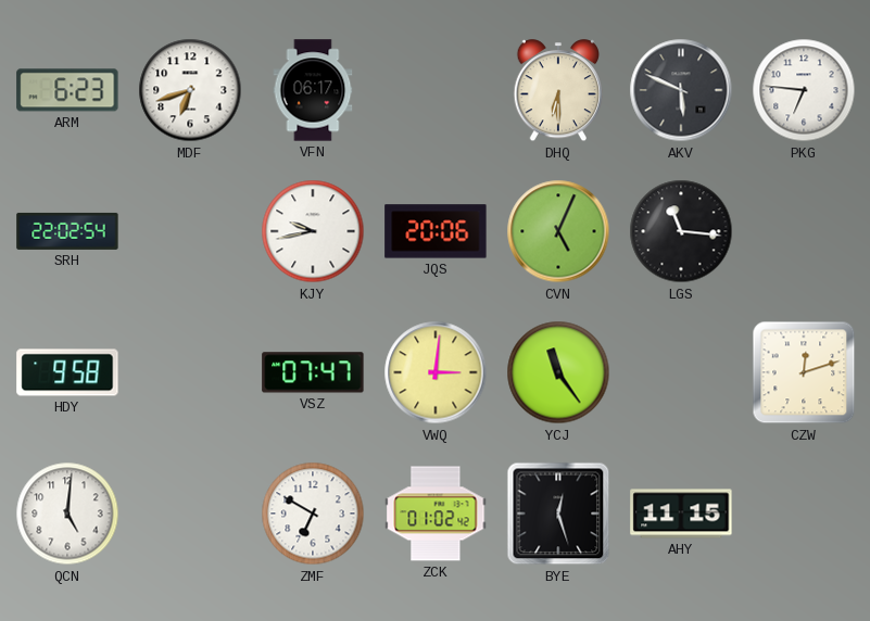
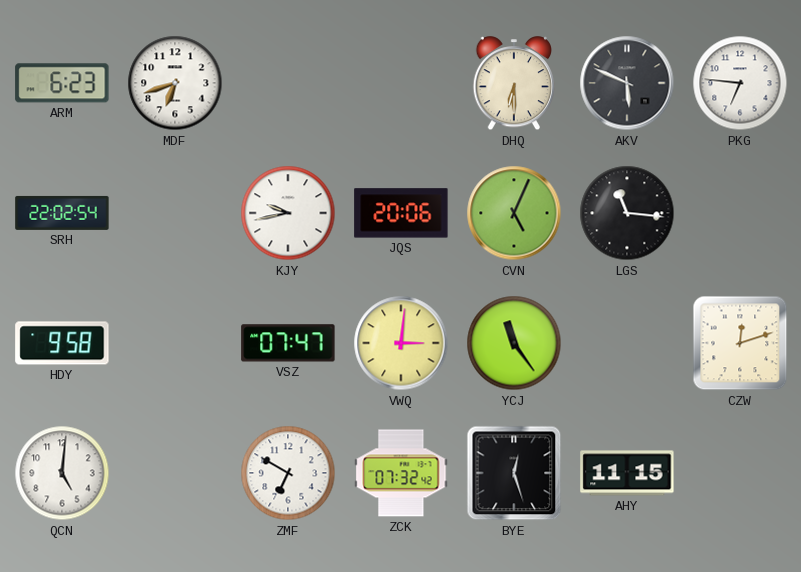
VFN: 06:17 -> none
ZCK: 01:02 -> 07:32
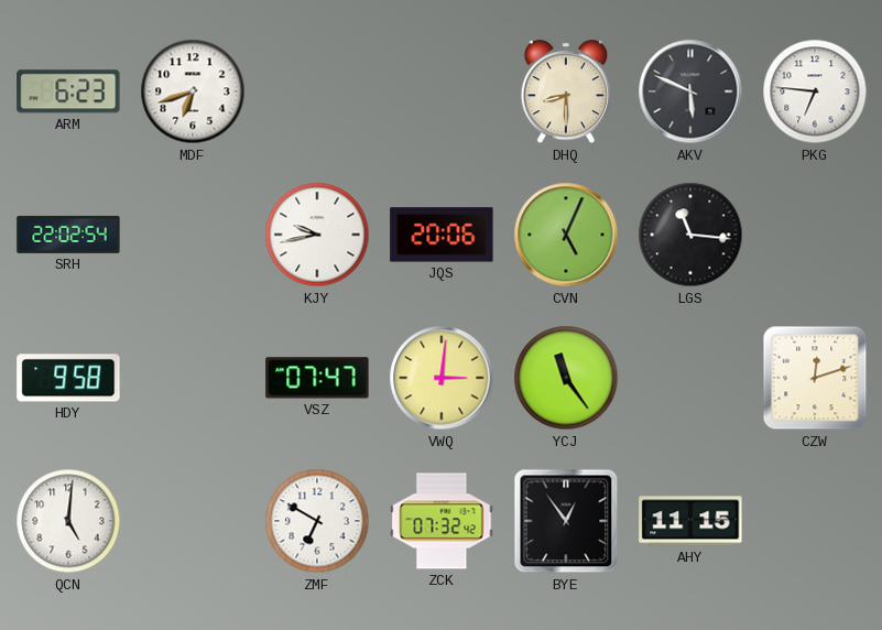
DHQ: 6:30 -> 8:30
BYE: 12:27 -> 12:54
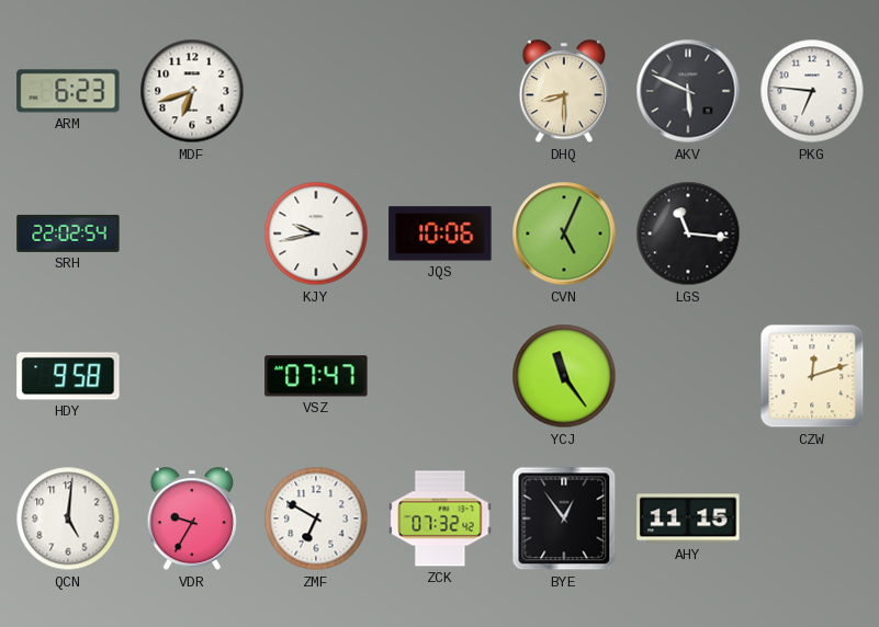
JQS: 20:06 -> 10:06
VWQ: 3:01 -> none
VDR: none -> 9:35
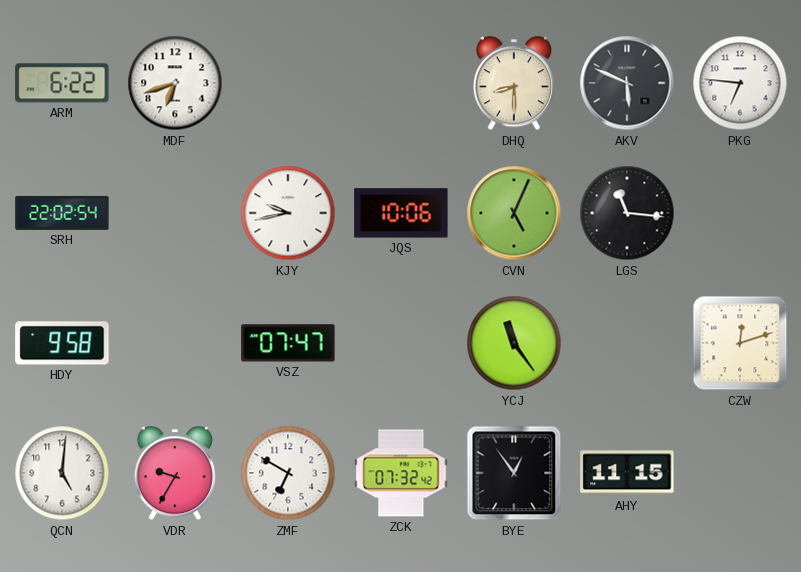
ARM: 6:23 -> 6:22
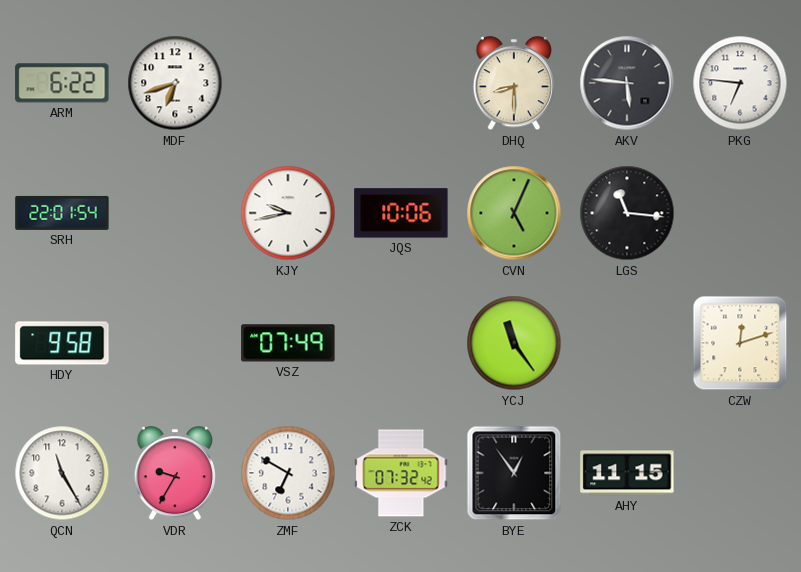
AKV: 5:49 -> 5:46
SRH: 22:02 -> 22:01
VSZ: 07:47 -> 07:49
QCN: 5:01 -> 11:25
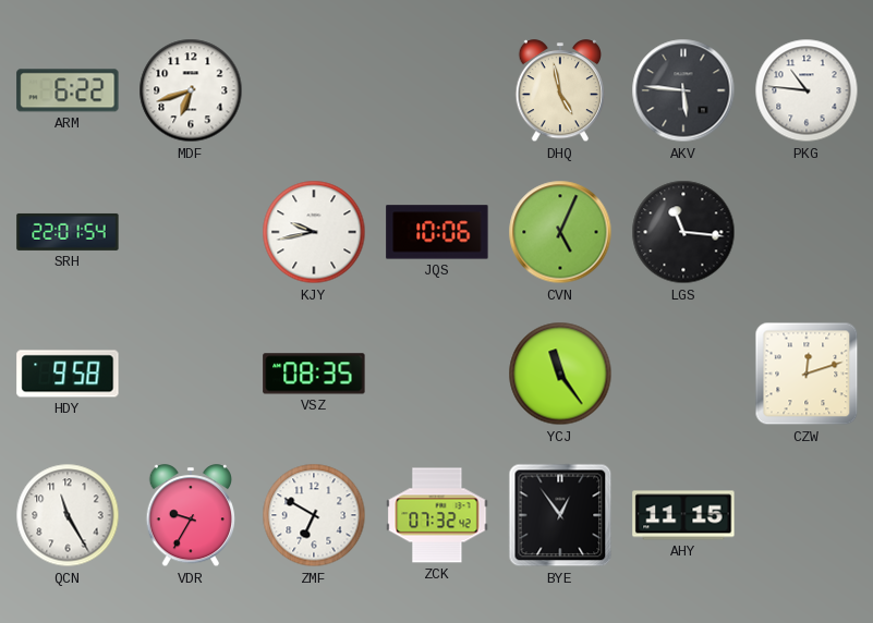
DHQ: 8:30 -> 4:58
PKG: 6:46 -> 10:46
VSZ: 07:49 -> 08:35
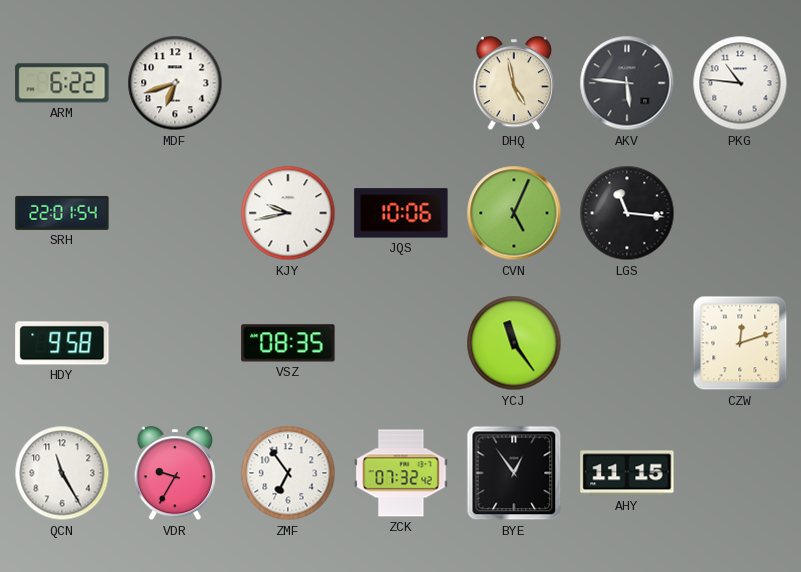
ZMF: 6:50 -> 6:54
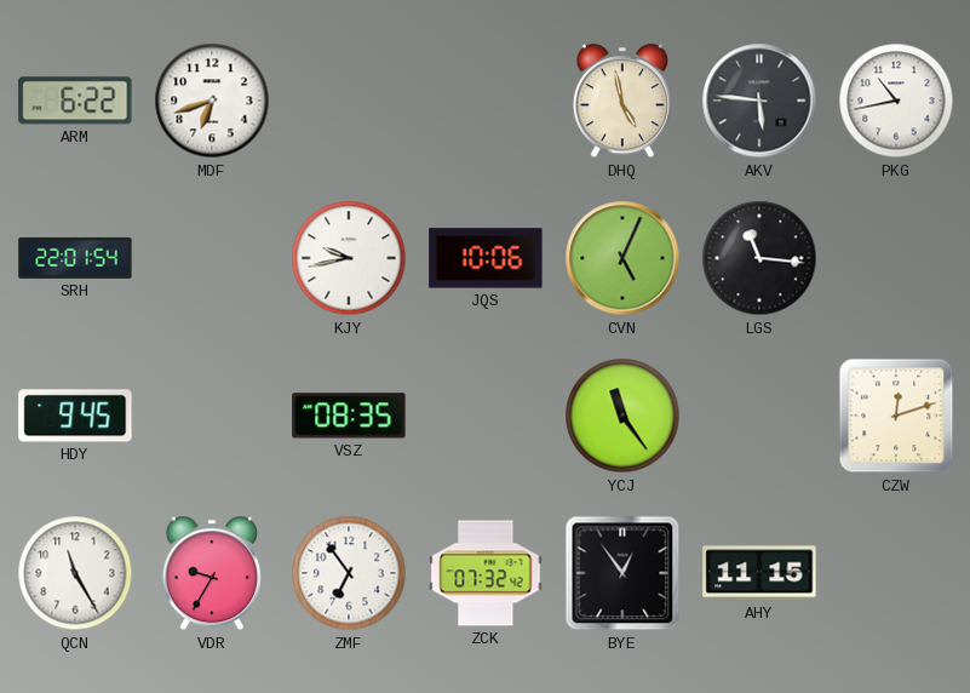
PKG: 10:46 -> 10:43
HDY: 9:58 -> 9:45
